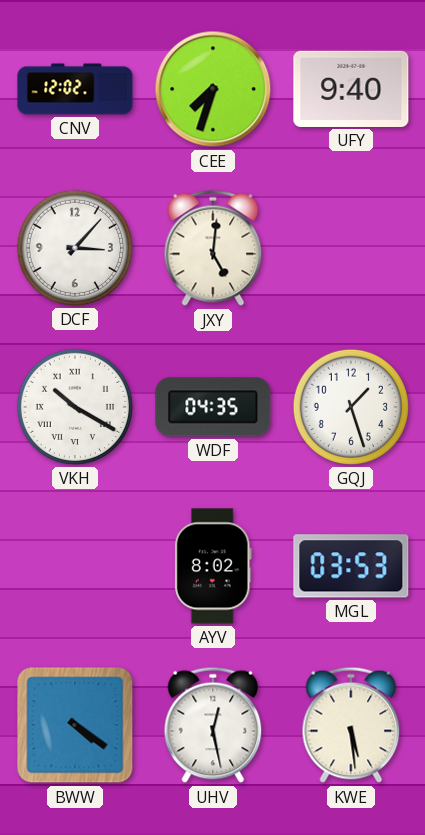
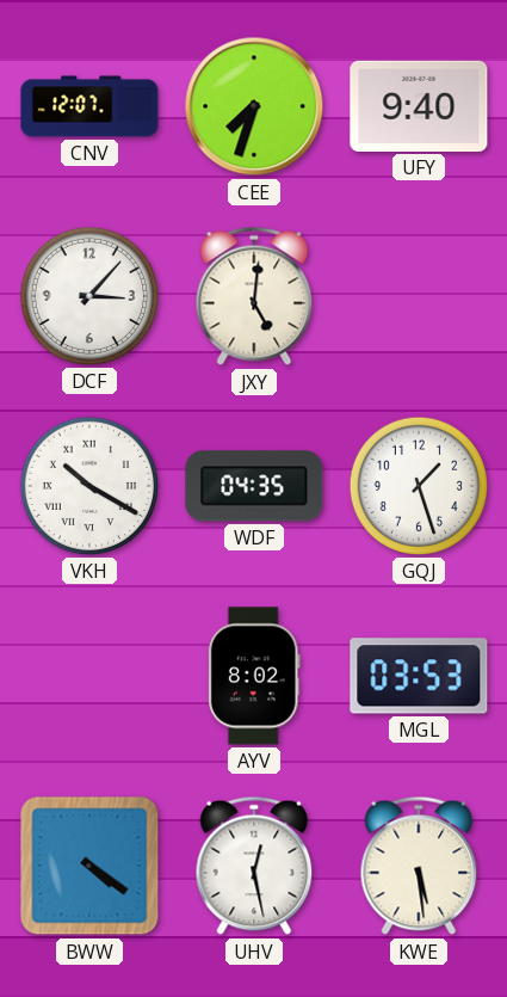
CNV: 12:02 -> 12:07
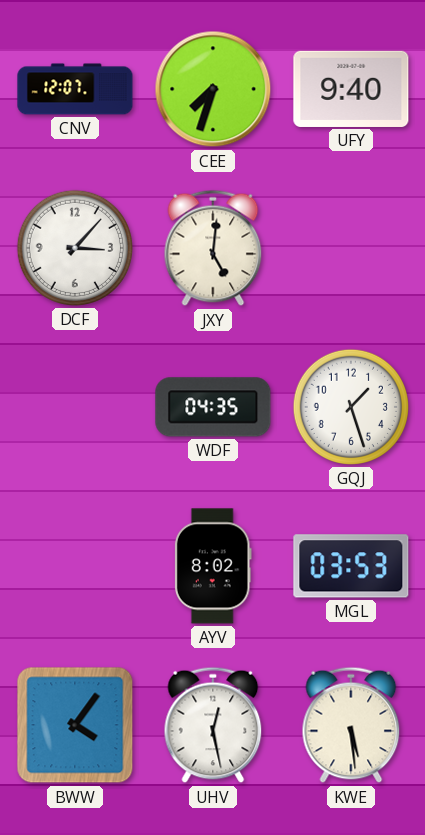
VKH: 10:20 -> none
BWW: 4:21 -> 4:06
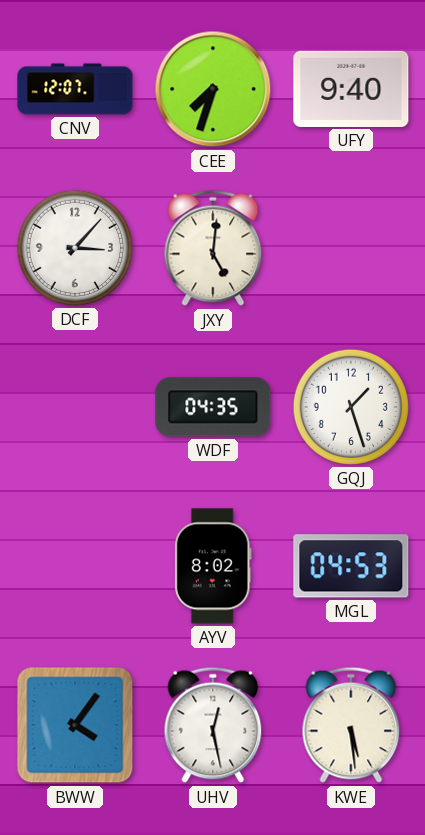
MGL: 03:53 -> 04:53
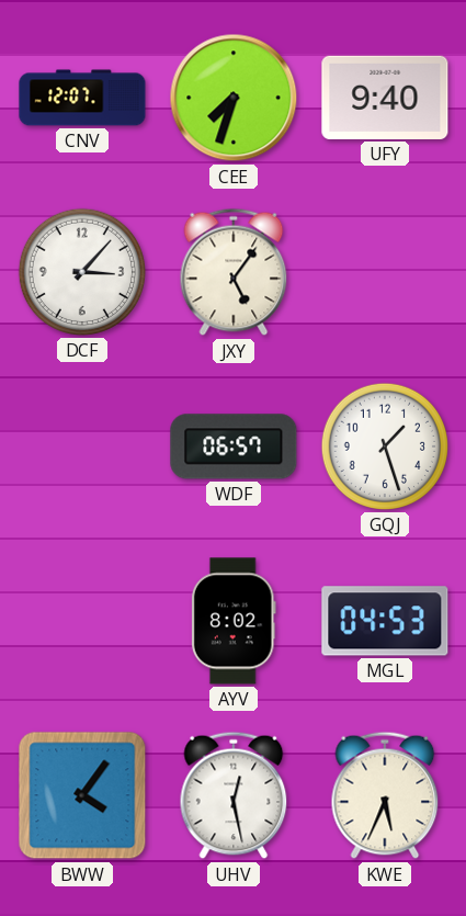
JXY: 5:01 -> 5:06
WDF: 04:35 -> 06:57
KWE: 5:29 -> 5:34
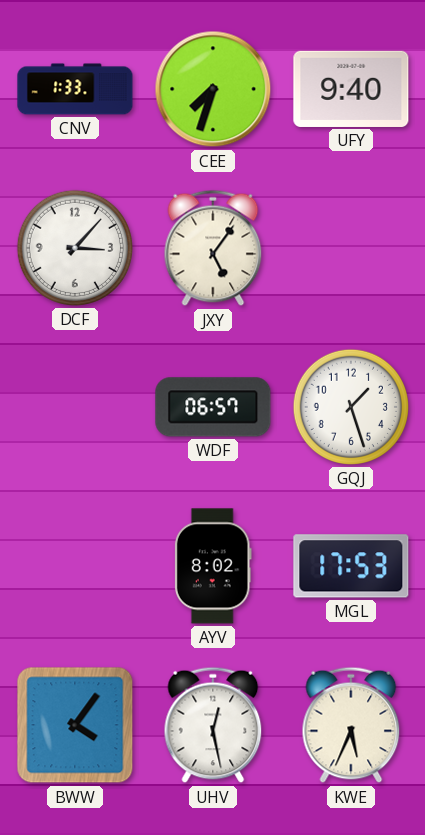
CNV: 12:07 -> 1:33
MGL: 04:53 -> 17:53
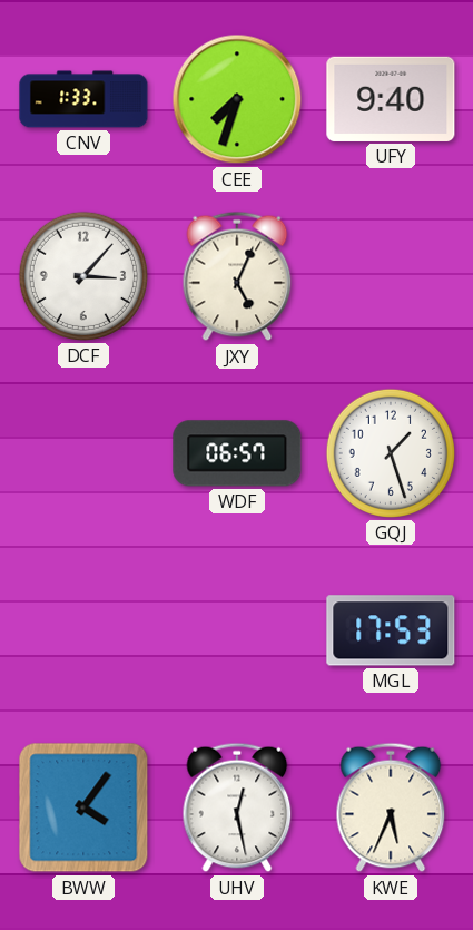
JXY: 5:06 -> 5:04
AYV: 8:02 -> none
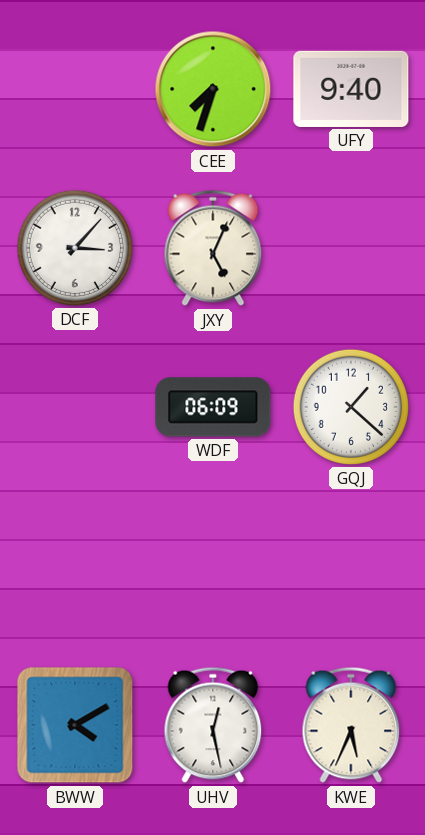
CNV: 1:33 -> none
WDF: 06:57 -> 06:09
GQJ: 1:27 -> 1:22
MGL: 17:53 -> none
BWW: 4:06 -> 4:10
